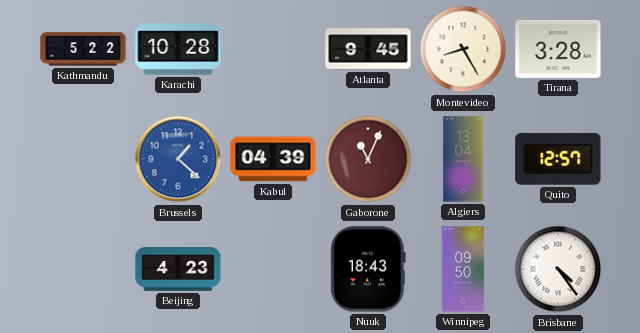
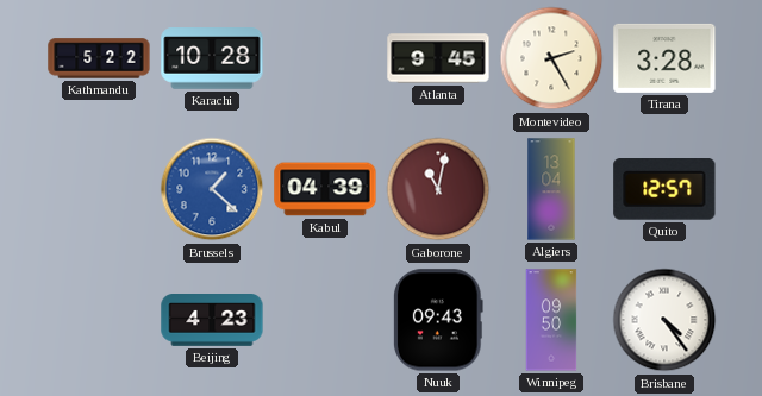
Montevideo: 8:25 -> 2:25
Gaborone: 11:04 -> 11:02
Nuuk: 18:43 -> 09:43
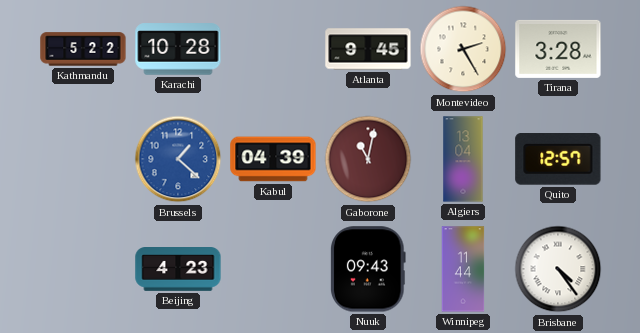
Winnipeg: 09:50 -> 11:44
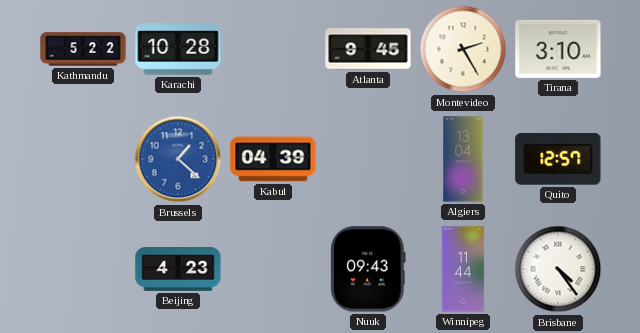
Tirana: 3:28 -> 3:10
Gaborone: 11:02 -> none
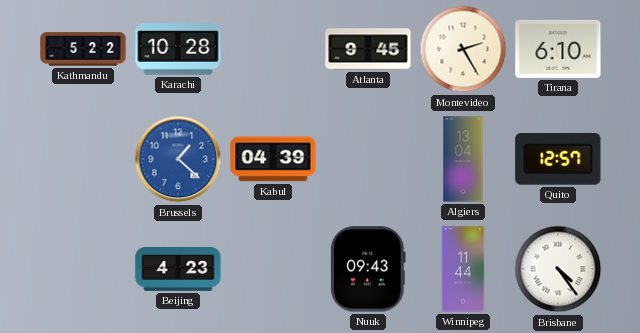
Tirana: 3:10 -> 6:10
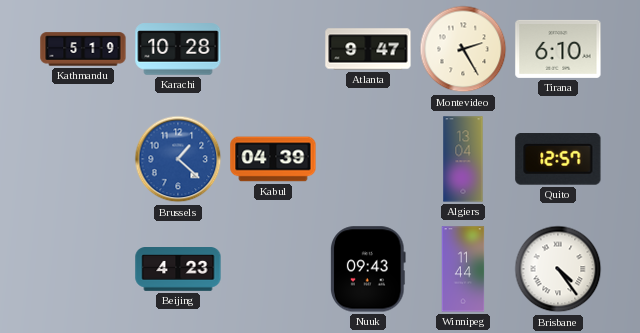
Kathmandu: 5:22 -> 5:19
Atlanta: 9:45 -> 9:47
